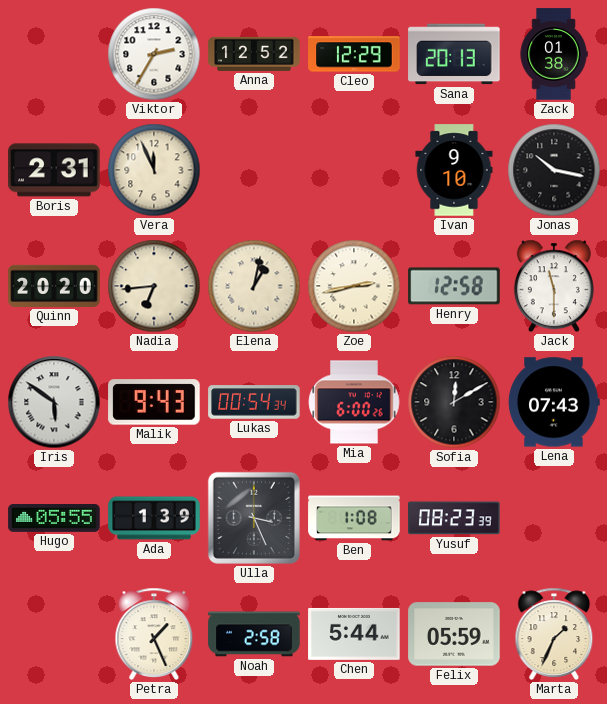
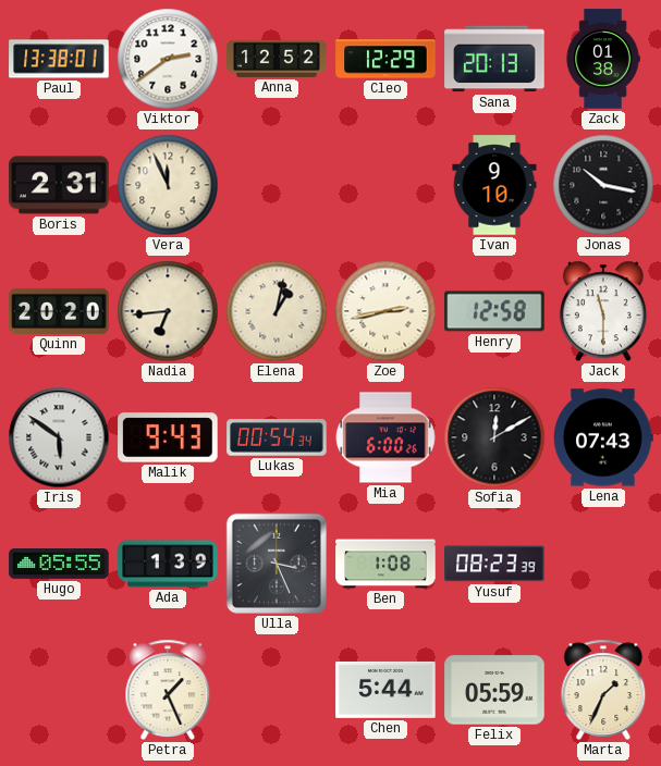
Paul: none -> 13:38
Viktor: 2:35 -> 2:39
Noah: 2:58 -> none
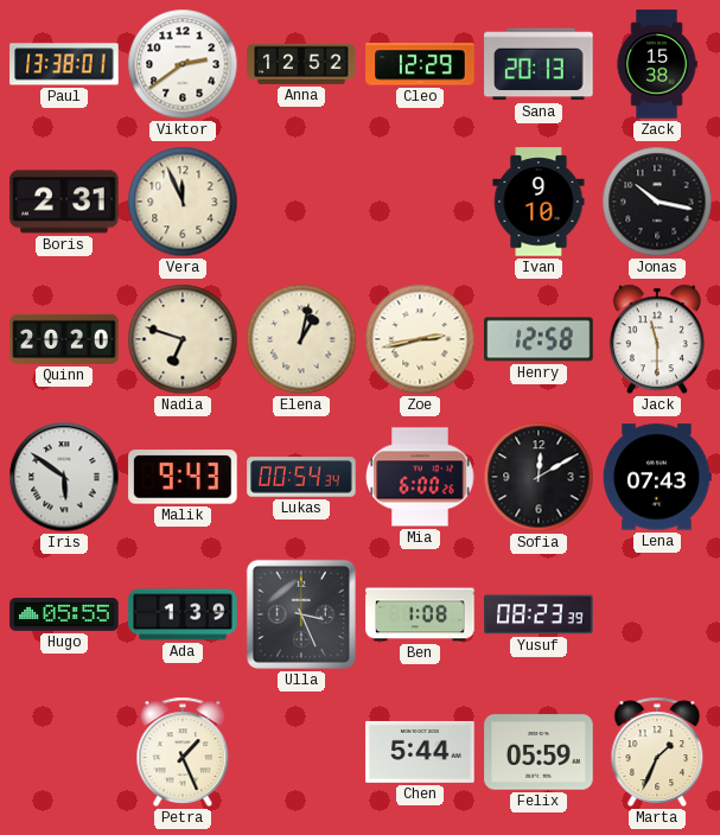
Zack: 01:38 -> 15:38
Nadia: 6:44 -> 6:48
